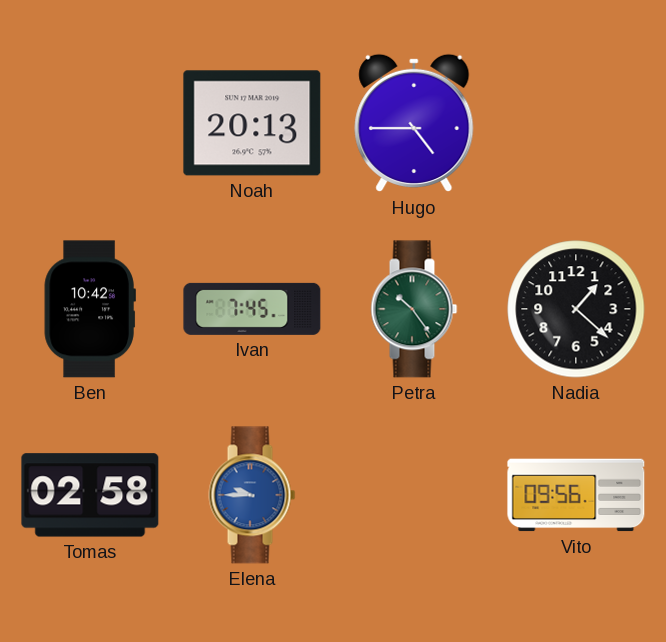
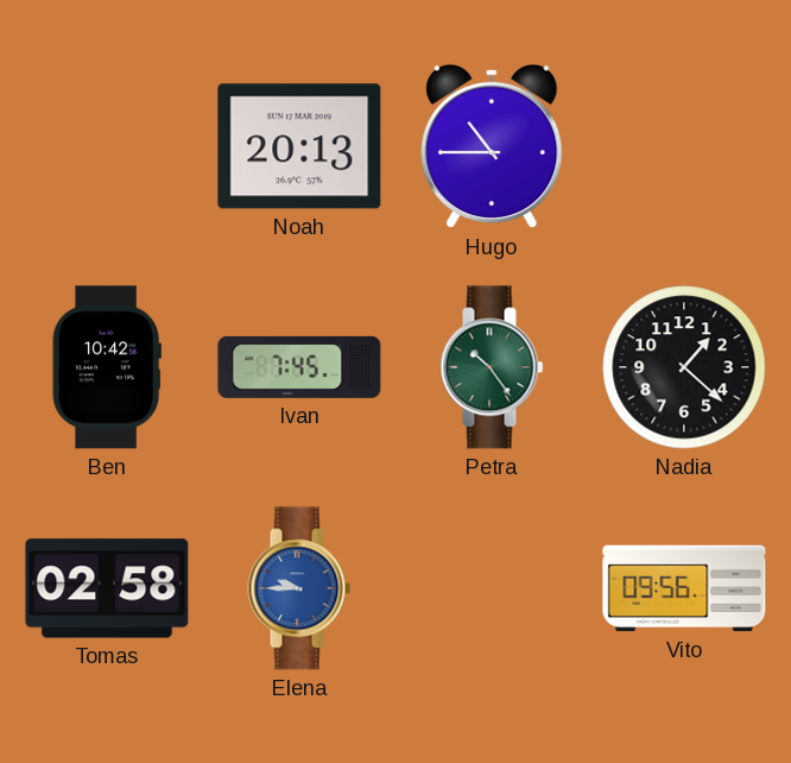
Hugo: 4:45 -> 10:45
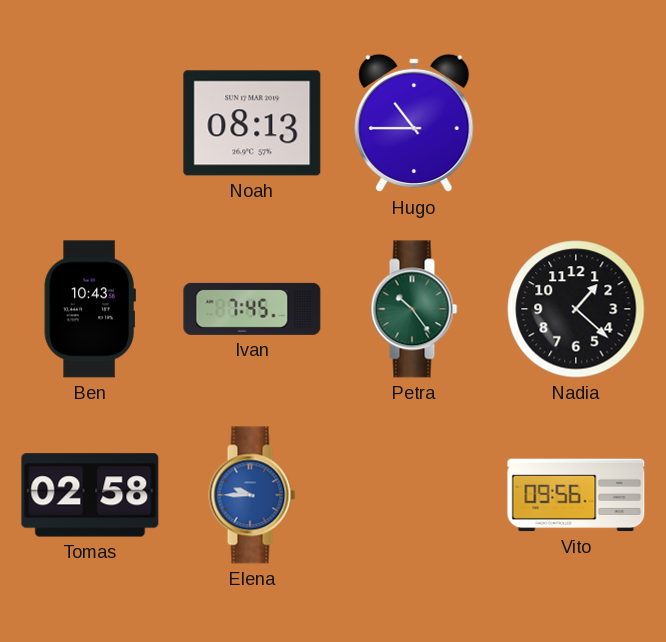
Noah: 20:13 -> 08:13
Ben: 10:42 -> 10:43
